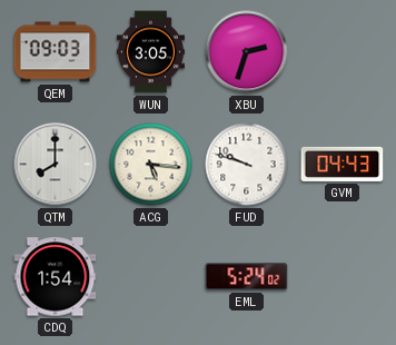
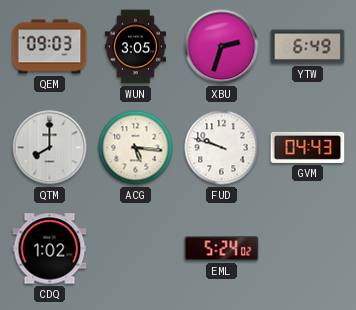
YTW: none -> 6:49
CDQ: 1:54 -> 1:02
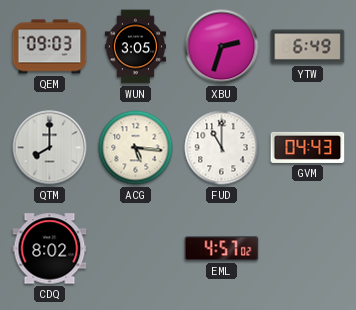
FUD: 9:48 -> 11:00
CDQ: 1:02 -> 8:02
EML: 5:24 -> 4:57
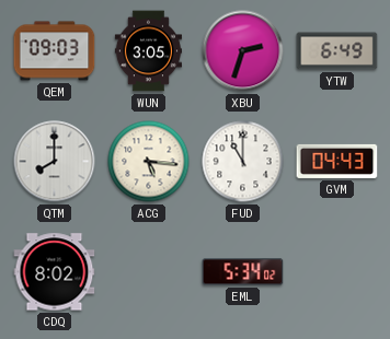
EML: 4:57 -> 5:34
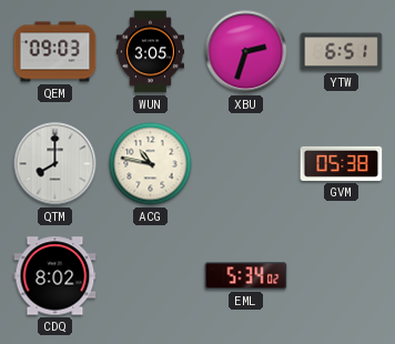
YTW: 6:49 -> 6:51
ACG: 5:16 -> 10:47
FUD: 11:00 -> none
GVM: 04:43 -> 05:38
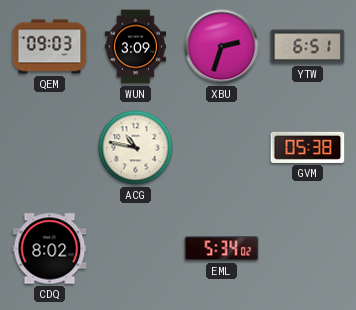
WUN: 3:05 -> 3:09
QTM: 8:00 -> none
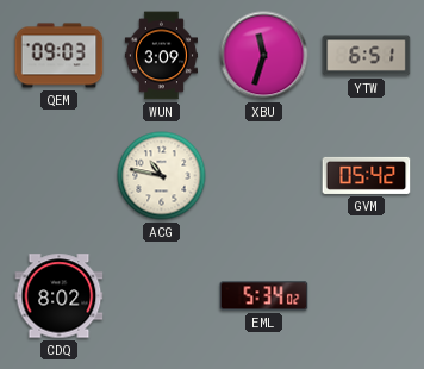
XBU: 2:33 -> 11:33
GVM: 05:38 -> 05:42
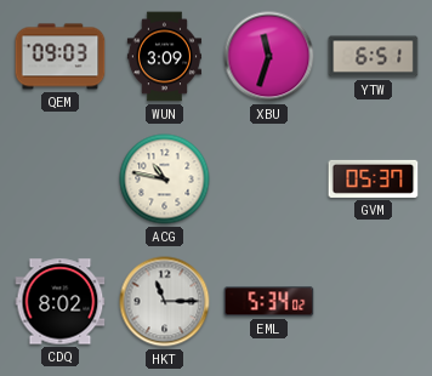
GVM: 05:42 -> 05:37
HKT: none -> 11:15
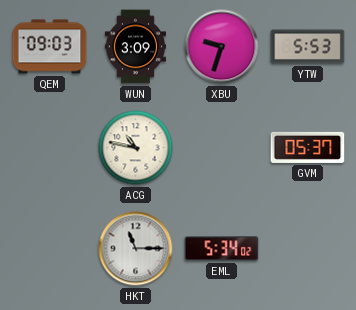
XBU: 11:33 -> 9:33
YTW: 6:51 -> 5:53
CDQ: 8:02 -> none
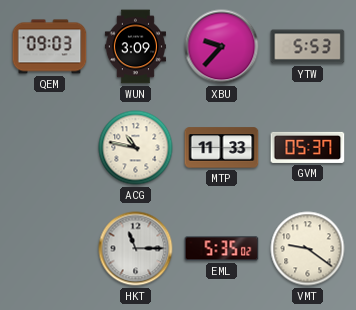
XBU: 9:33 -> 9:37
MTP: none -> 11:33
EML: 5:34 -> 5:35
VMT: none -> 9:21
